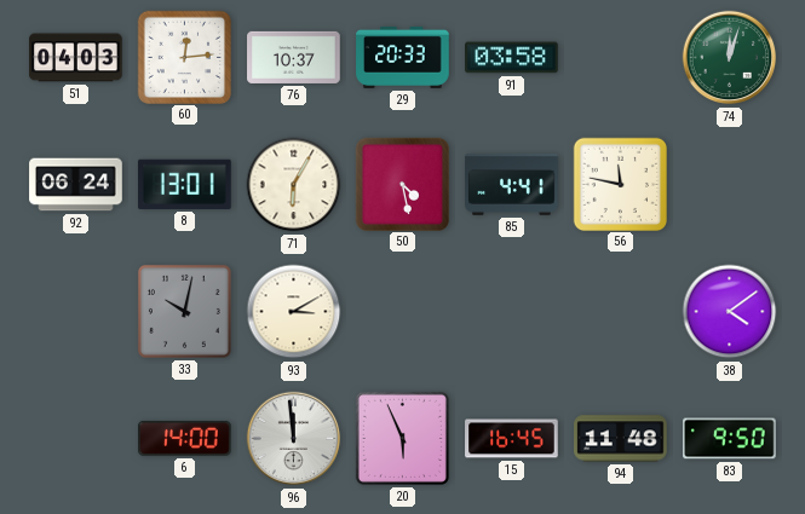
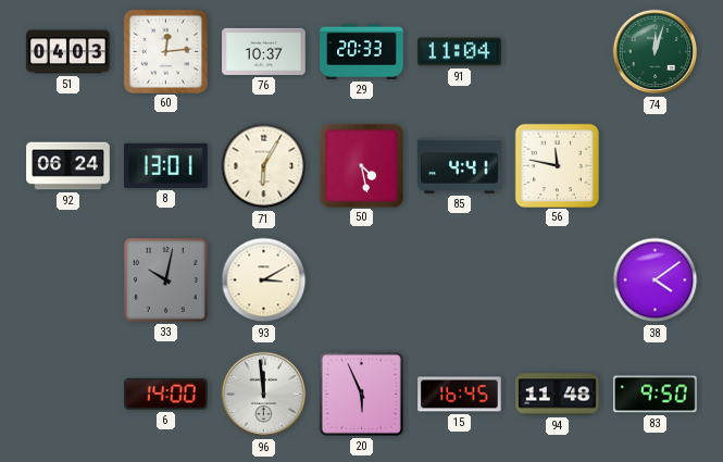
91: 03:58 -> 11:04
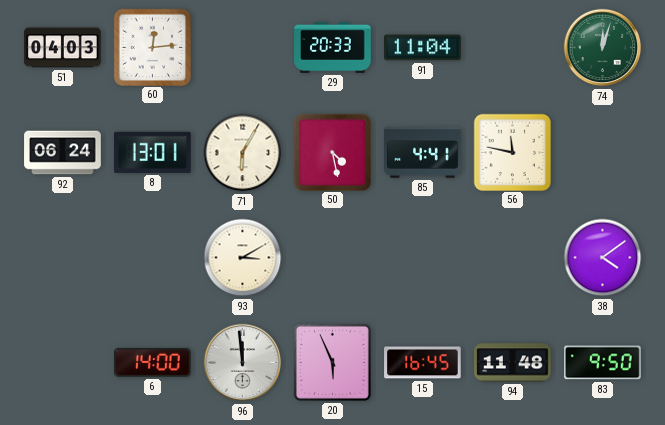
76: 10:37 -> none
33: 10:02 -> none
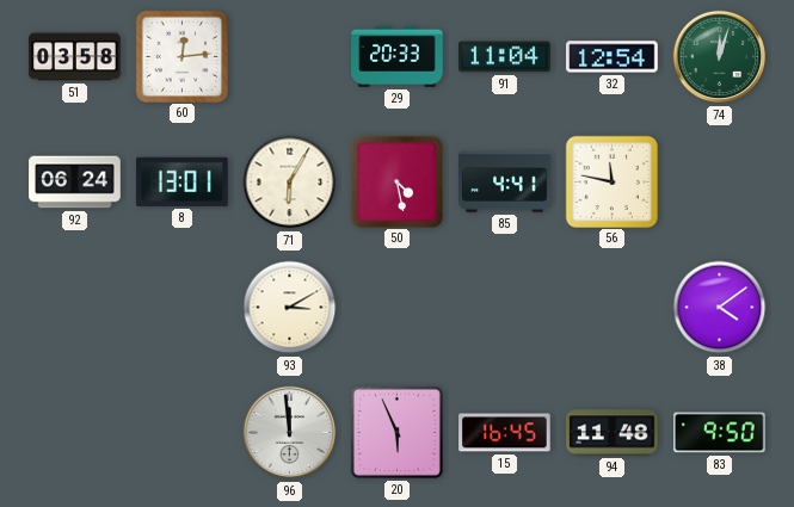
51: 04:03 -> 03:58
32: none -> 12:54
6: 14:00 -> none
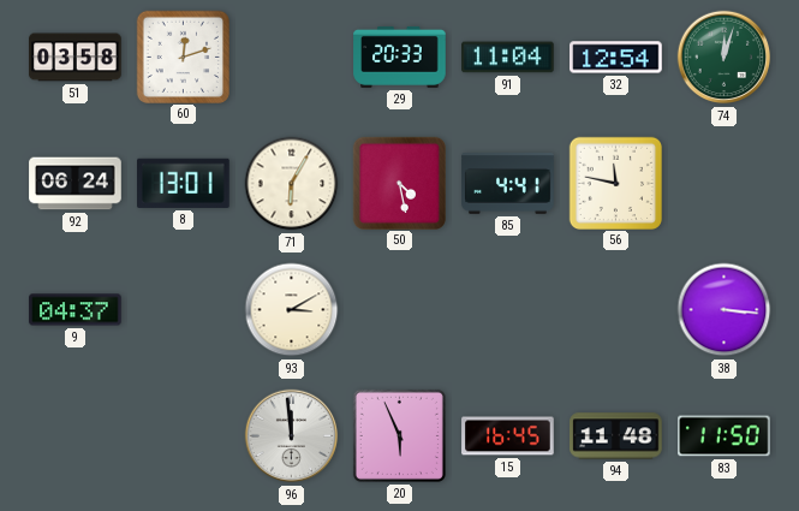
60: 12:14 -> 12:12
9: none -> 04:37
38: 4:09 -> 3:16
83: 9:50 -> 11:50
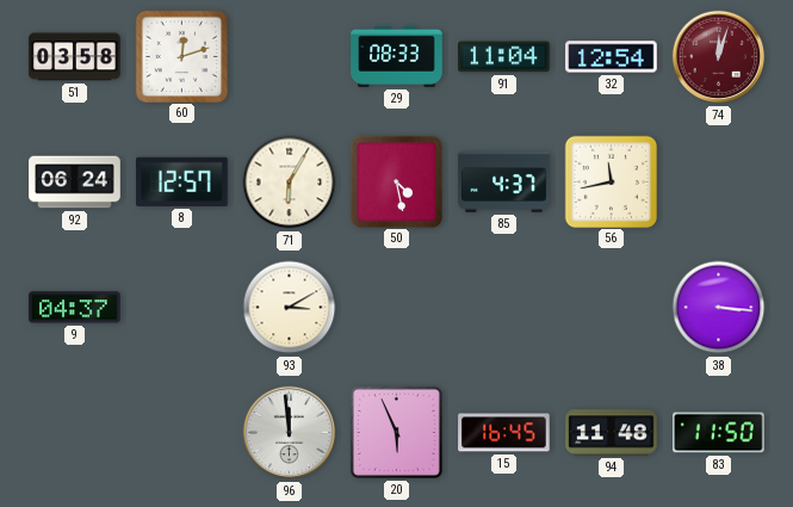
29: 20:33 -> 08:33
74 dial: green -> burgundy
8: 13:01 -> 12:57
85: 4:41 -> 4:37
56: 11:47 -> 11:43
